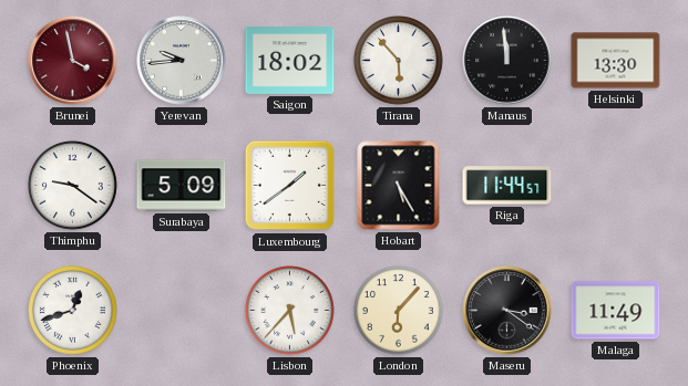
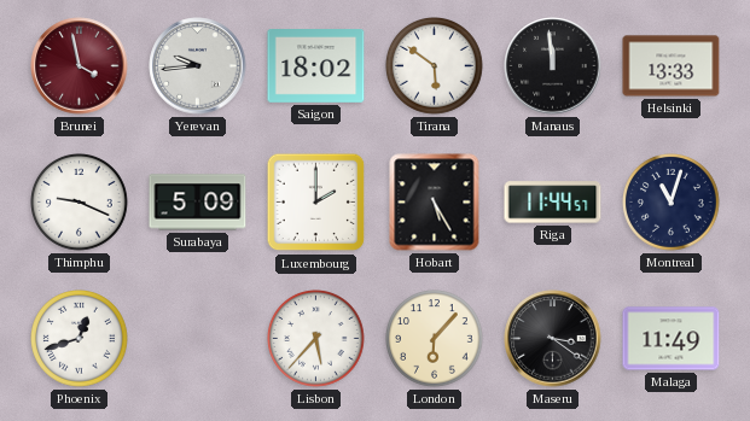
Tirana: 5:53 -> 5:51
Helsinki: 13:30 -> 13:33
Thimphu: 9:21 -> 9:19
Luxembourg: 1:39 -> 2:00
Montreal: none -> 11:03
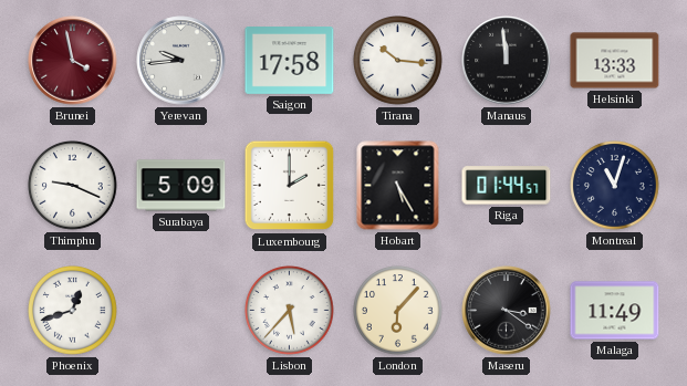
Saigon: 18:02 -> 17:58
Tirana: 5:51 -> 10:16
Riga: 11:44 -> 01:44
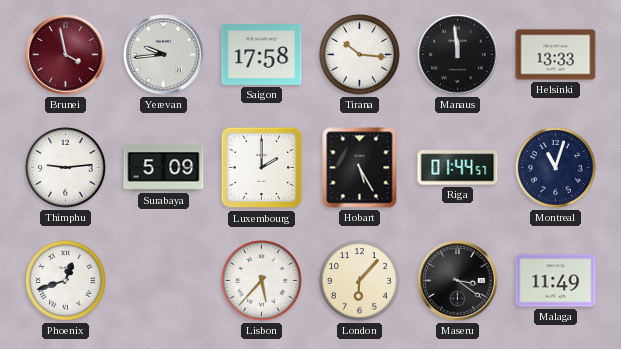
Thimphu: 9:19 -> 9:14
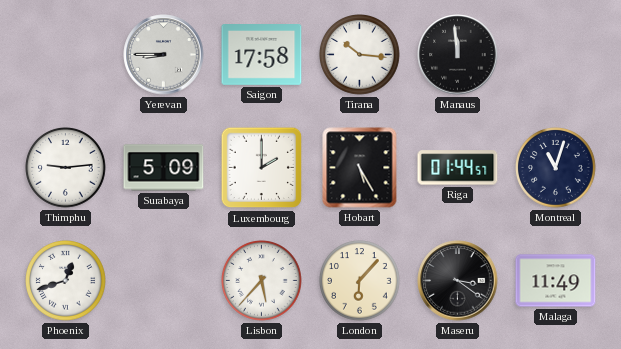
Brunei: 3:58 -> none
Yerevan: 9:44 -> 8:45
Helsinki: 13:33 -> none
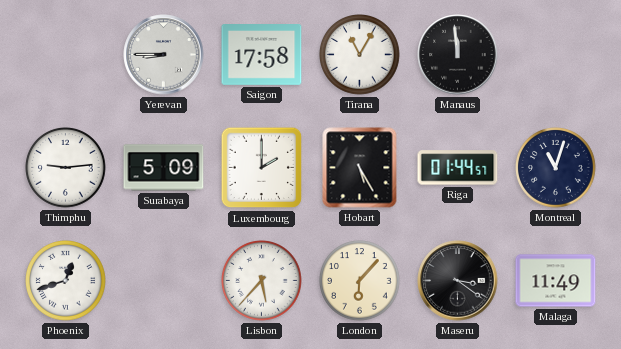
Tirana: 10:16 -> 11:05
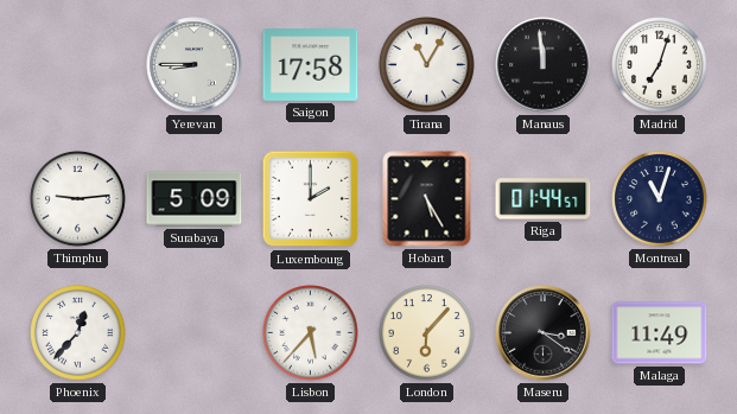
Madrid: none -> 7:03
Phoenix: 12:42 -> 12:37
